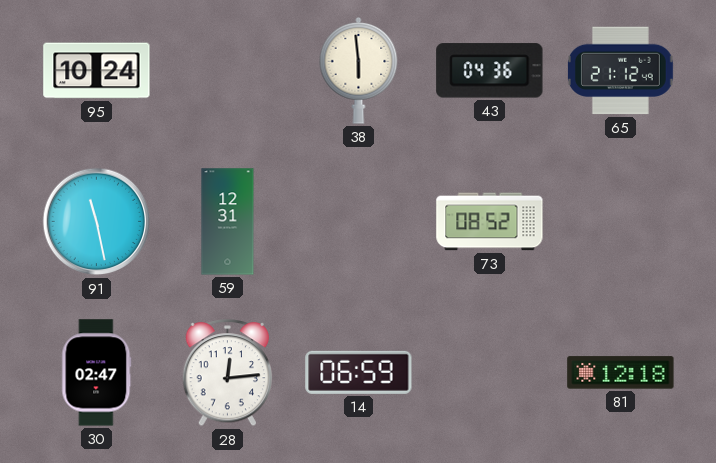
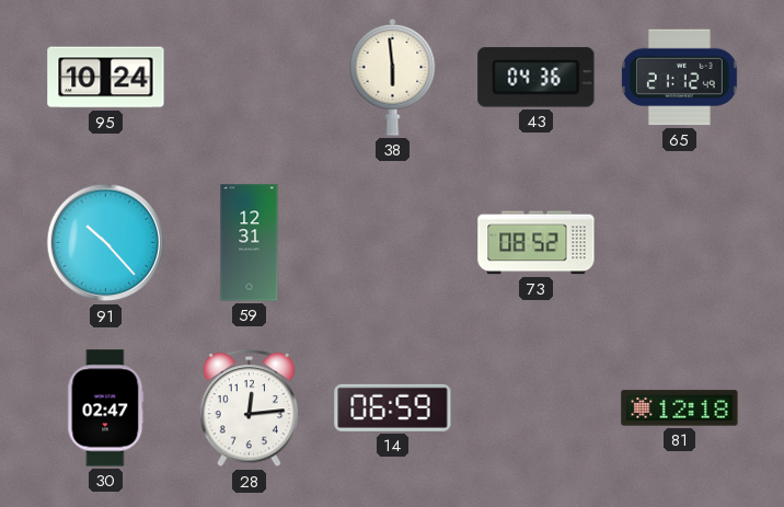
91: 11:28 -> 10:23
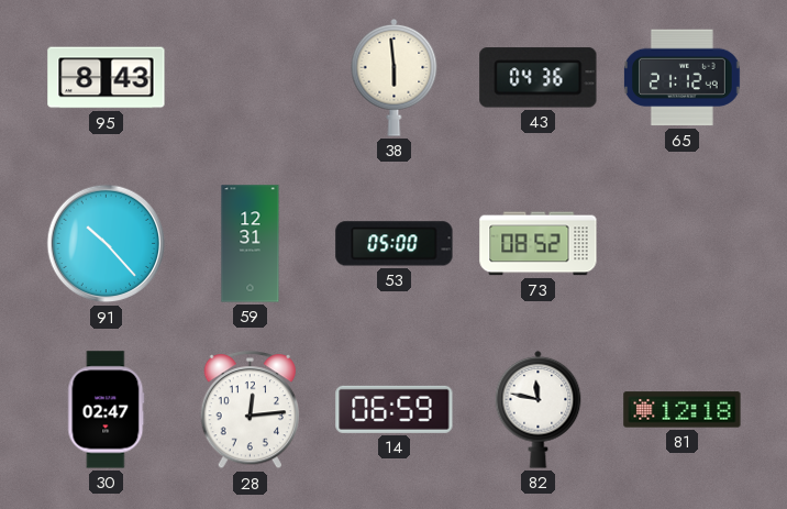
95: 10:24 -> 8:43
53: none -> 05:00
82: none -> 11:47
